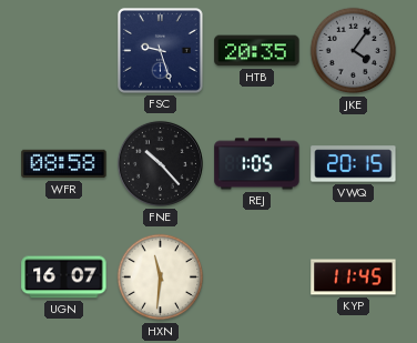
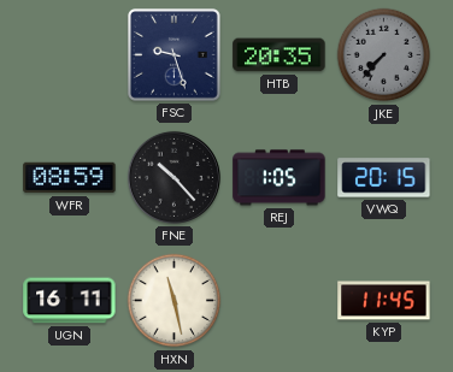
JKE: 4:06 -> 7:37
WFR: 08:58 -> 08:59
UGN: 16:07 -> 16:11
HXN: 11:31 -> 11:28
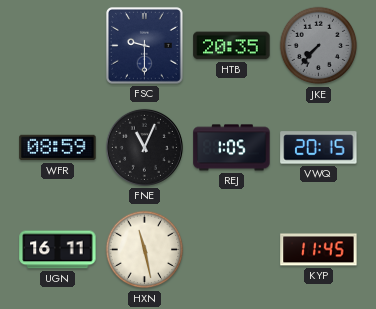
FSC: 9:27 -> 9:30
FNE: 10:23 -> 11:04
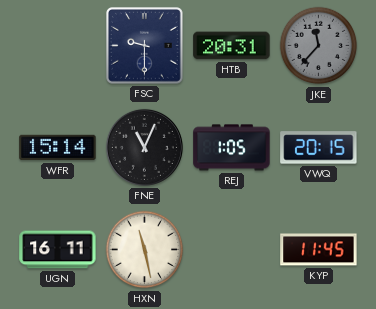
HTB: 20:35 -> 20:31
JKE: 7:37 -> 11:37
WFR: 08:59 -> 15:14
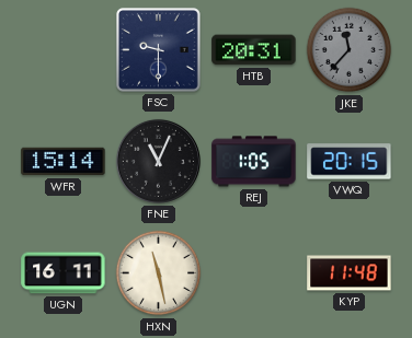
KYP: 11:45 -> 11:48
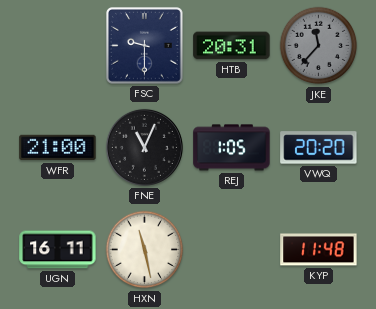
WFR: 15:14 -> 21:00
VWQ: 20:15 -> 20:20
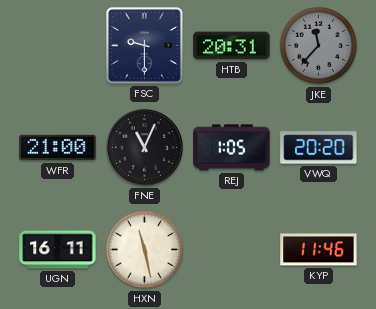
KYP: 11:48 -> 11:46
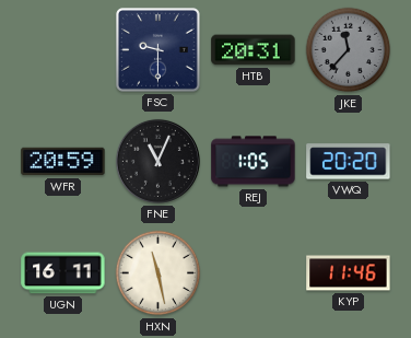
WFR: 21:00 -> 20:59
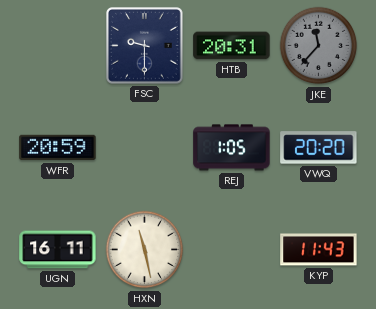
FNE: 11:04 -> none
KYP: 11:46 -> 11:43
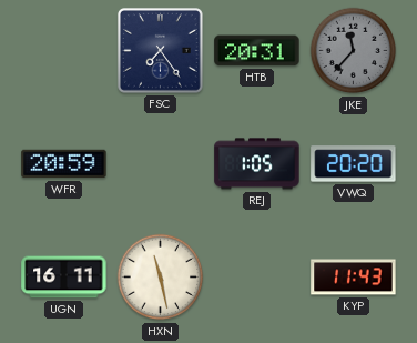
FSC: 9:30 -> 7:24
